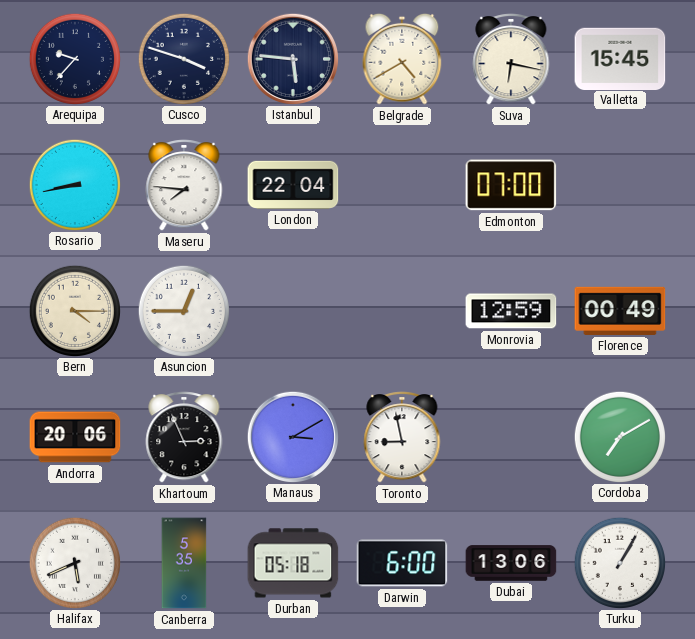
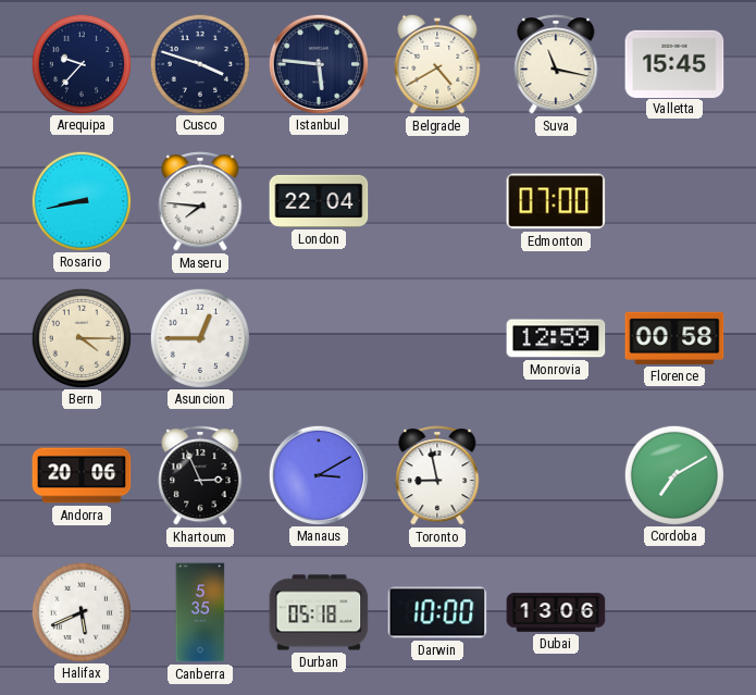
Suva: 6:17 -> 11:17
Florence: 00:49 -> 00:58
Darwin: 6:00 -> 10:00
Turku: 1:05 -> none
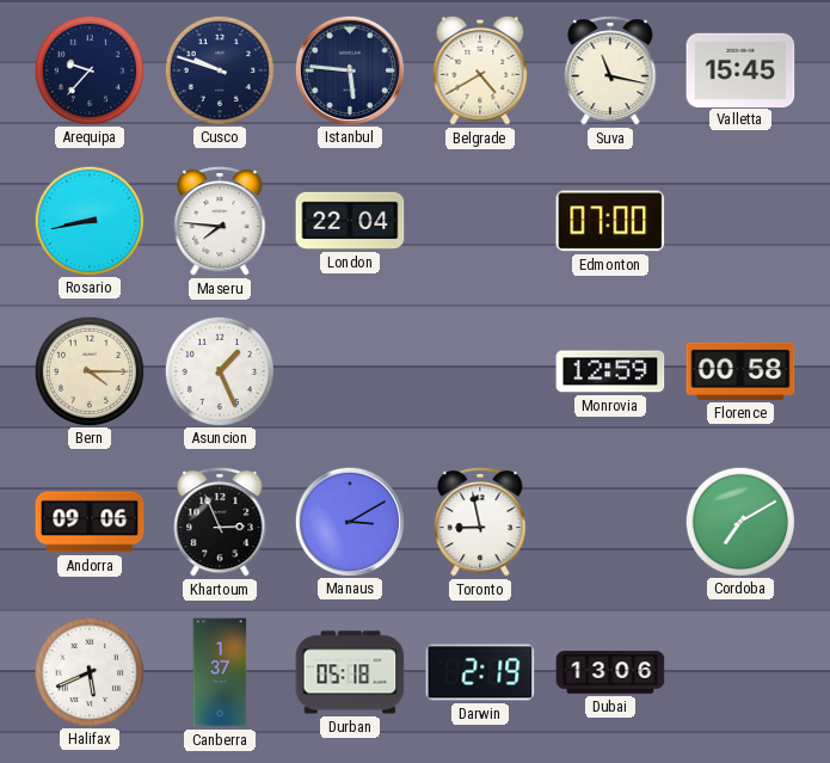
Cusco: 3:48 -> 9:48
Asuncion: 12:45 -> 1:26
Andorra: 20:06 -> 09:06
Canberra: 5:35 -> 1:37
Darwin: 10:00 -> 2:19
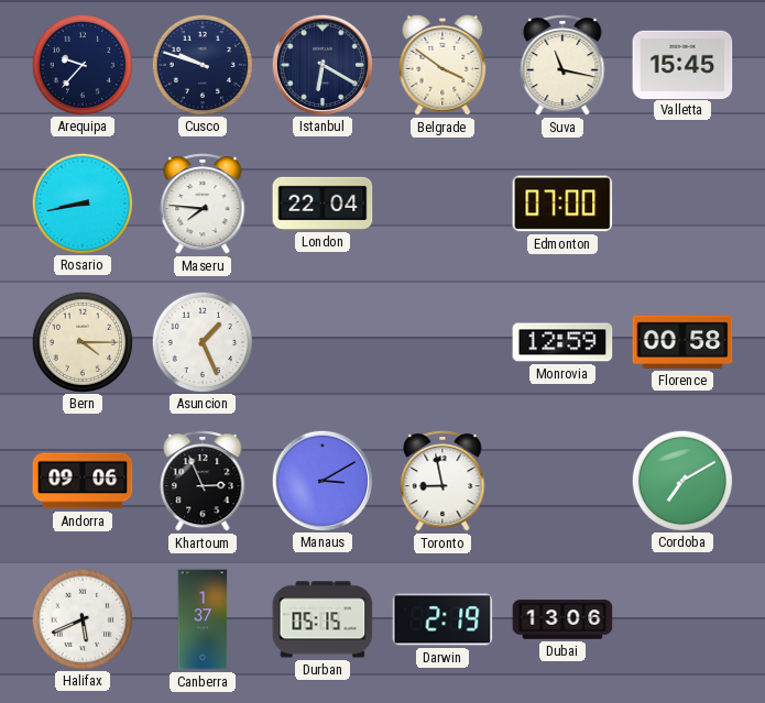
Istanbul: 5:46 -> 6:20
Belgrade: 4:40 -> 3:51
Durban: 05:18 -> 05:15
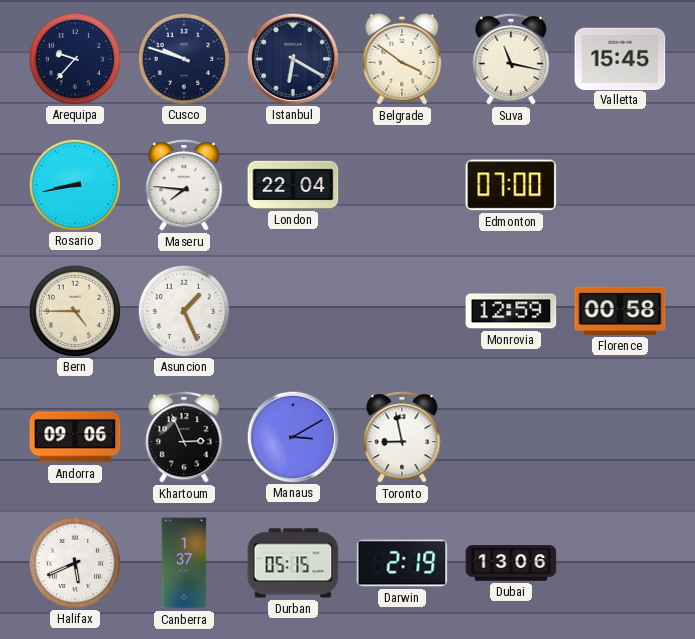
Bern: 4:15 -> 4:45
Cordoba: 7:10 -> none
